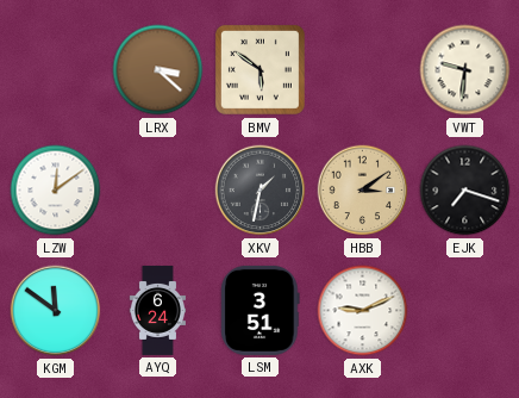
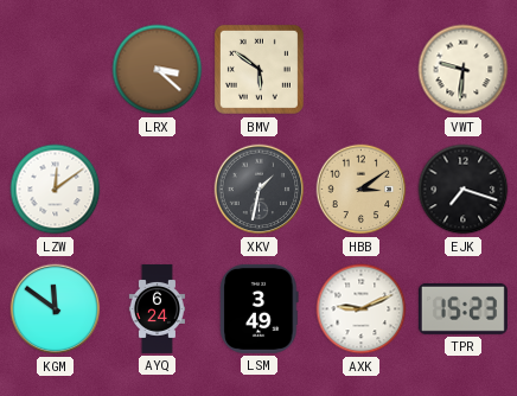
LSM: 3:51 -> 3:49
TPR: none -> 15:23
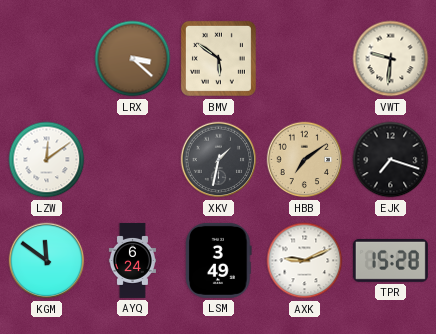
HBB: 3:09 -> 7:09
TPR: 15:23 -> 15:28
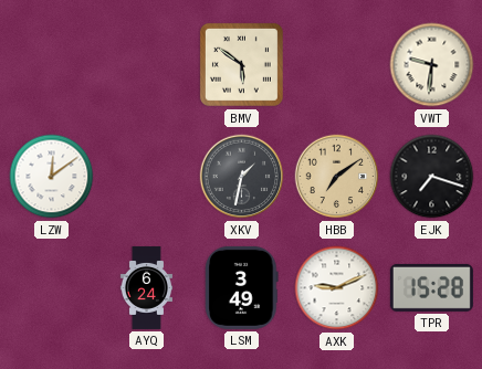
LRX: 3:22 -> none
KGM: 11:51 -> none
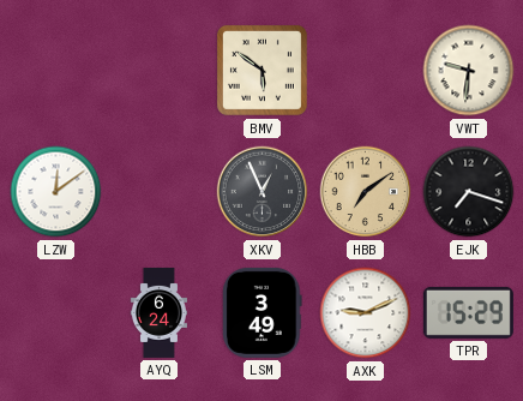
XKV: 1:32 -> 12:56
TPR: 15:28 -> 15:29
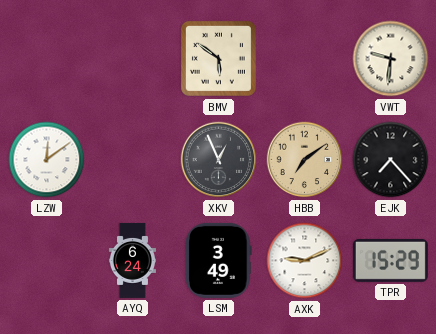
EJK: 7:18 -> 7:23
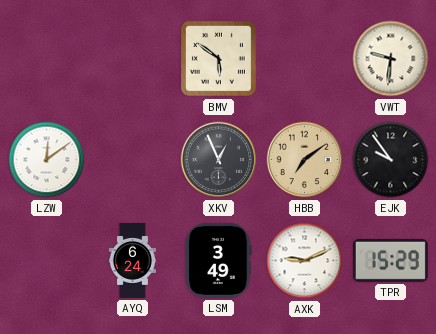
EJK: 7:23 -> 9:54
